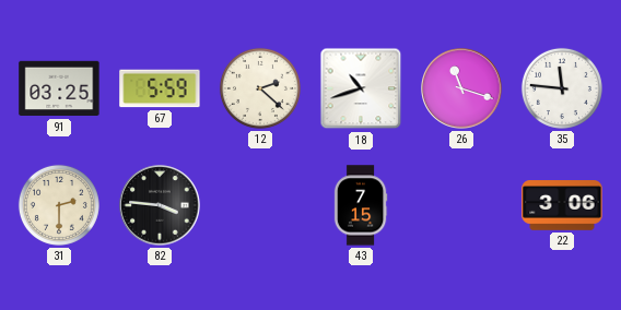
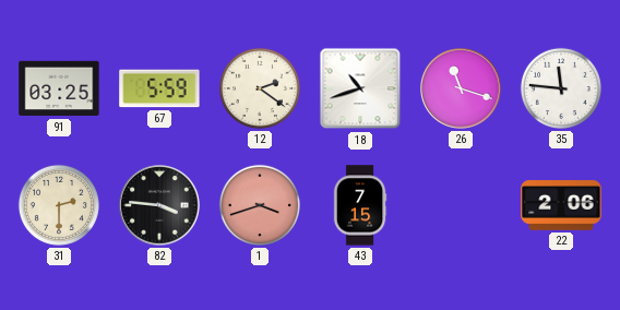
12: 2:22 -> 2:21
1: none -> 3:42
22: 3:06 -> 2:06
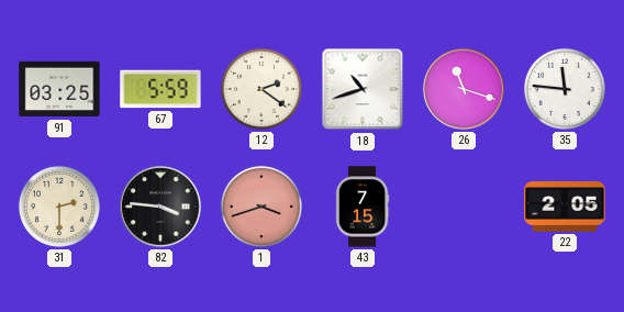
22: 2:06 -> 2:05
